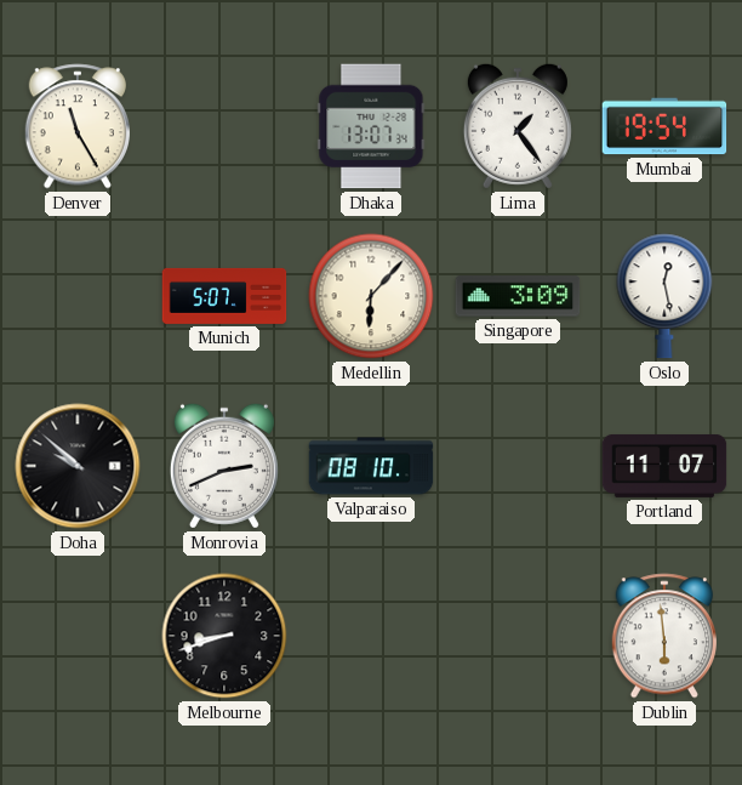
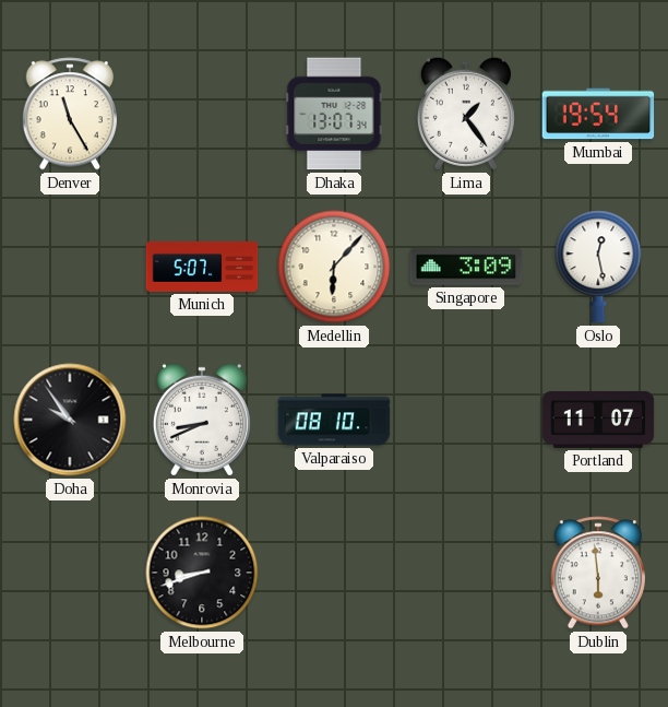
Doha: 9:52 -> 9:54
Monrovia: 2:41 -> 8:41
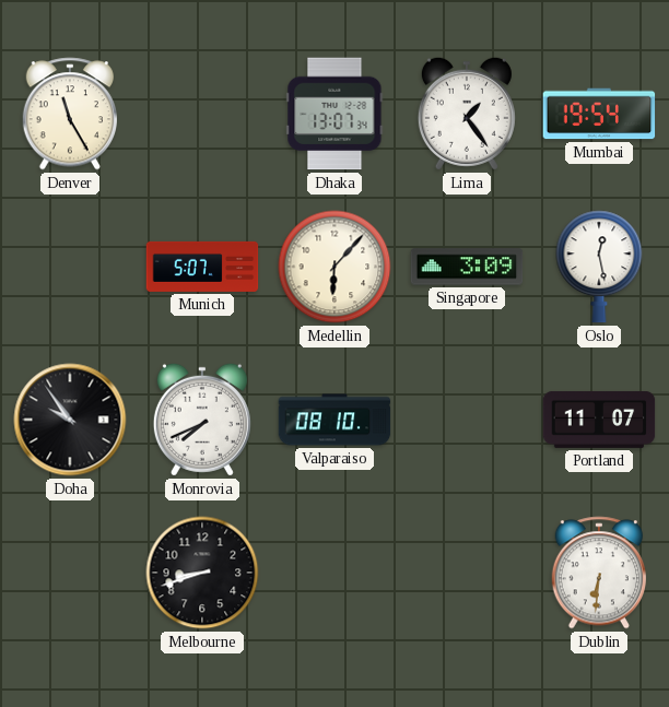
Monrovia: 8:41 -> 7:41
Dublin: 5:59 -> 6:31
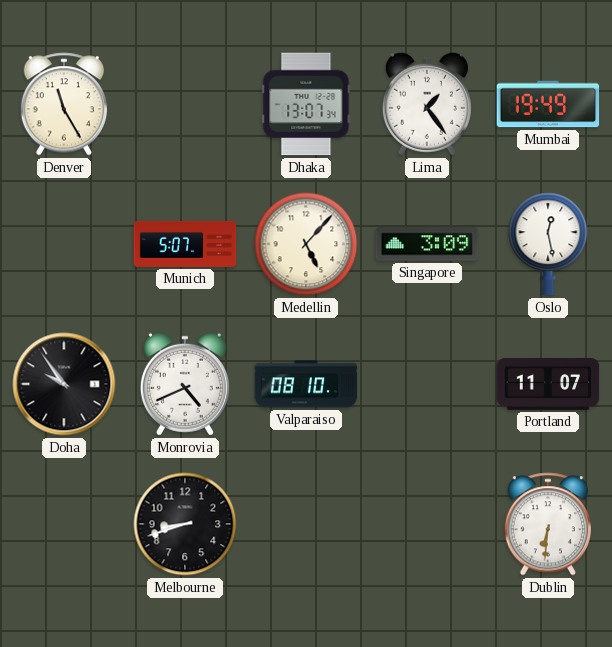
Mumbai: 19:54 -> 19:49
Medellin: 6:07 -> 5:07
Monrovia: 7:41 -> 4:41
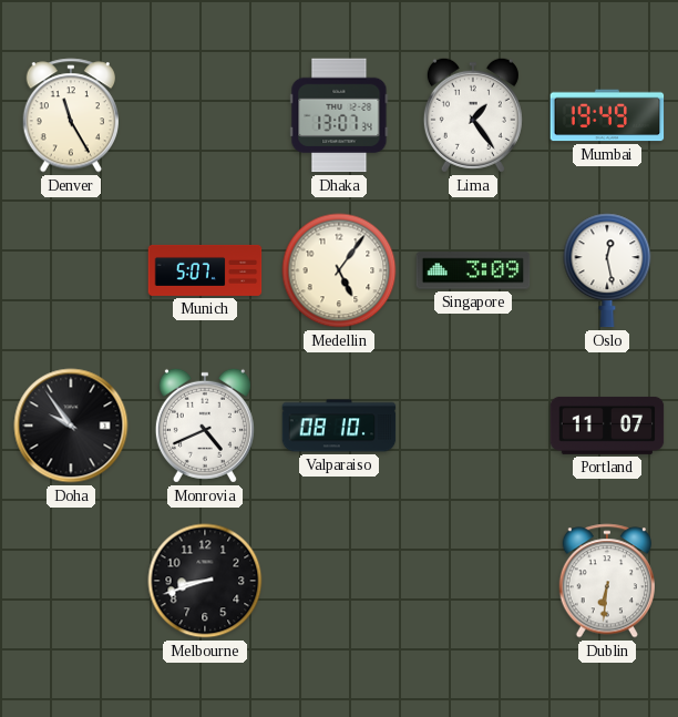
Medellin: 5:07 -> 5:06
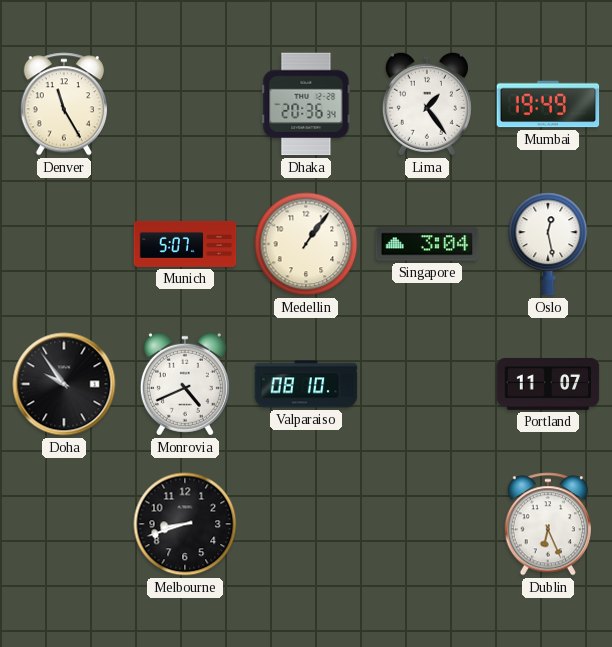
Dhaka: 13:07 -> 20:36
Medellin: 5:06 -> 1:06
Singapore: 3:09 -> 3:04
Dublin: 6:31 -> 6:26
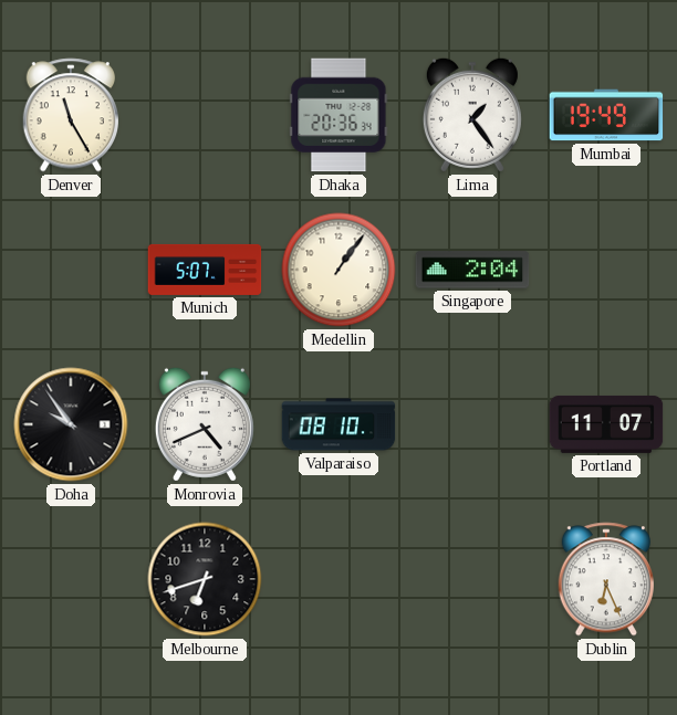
Singapore: 3:04 -> 2:04
Oslo: 12:28 -> none
Melbourne: 8:42 -> 6:42
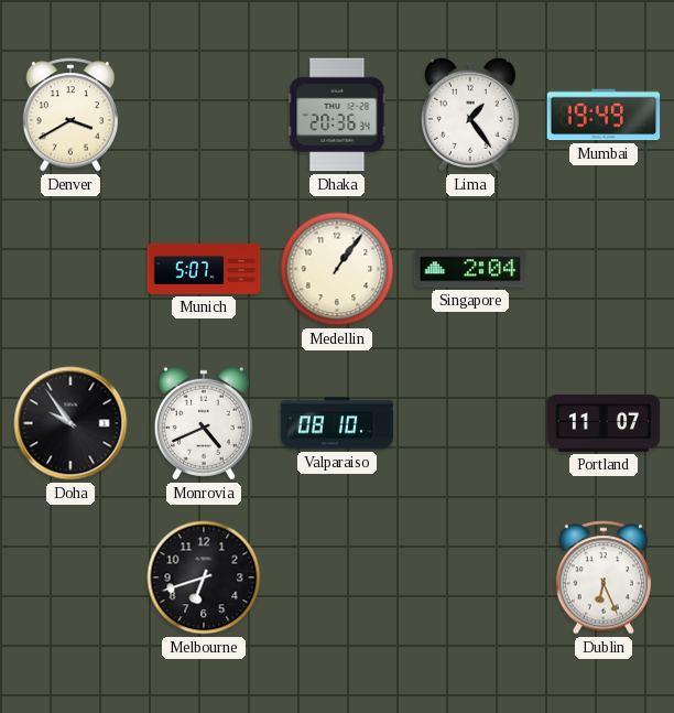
Denver: 11:25 -> 3:40
